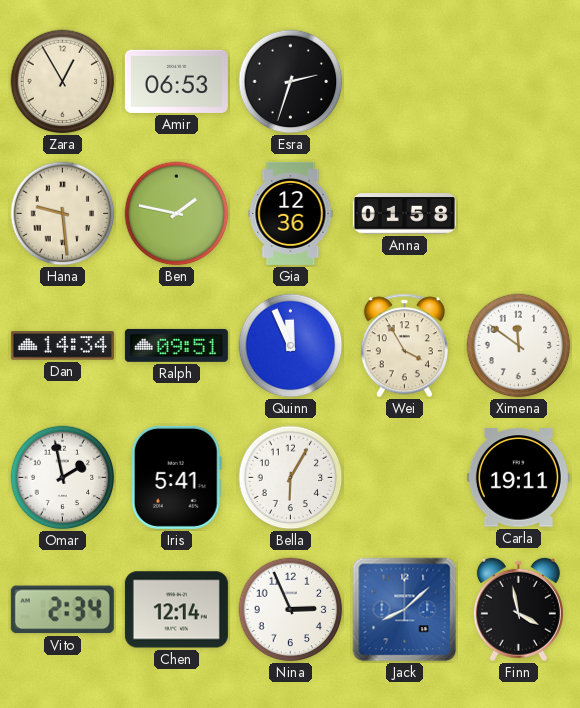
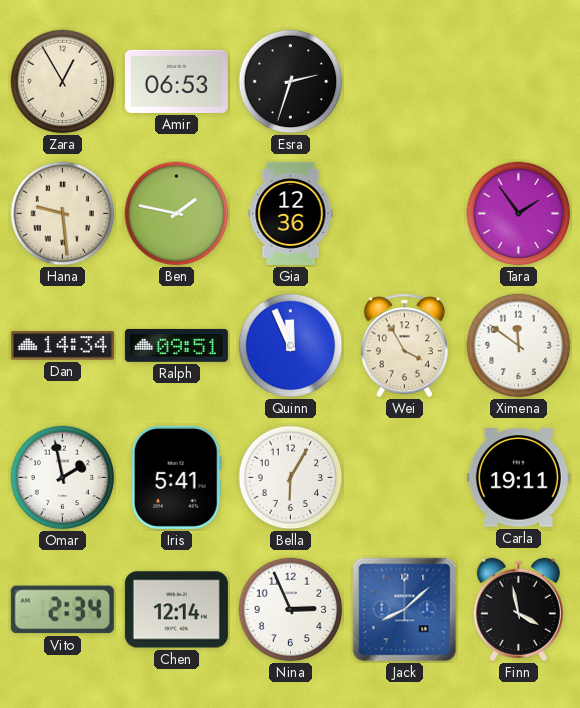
Anna: 01:58 -> none
Tara: none -> 1:54
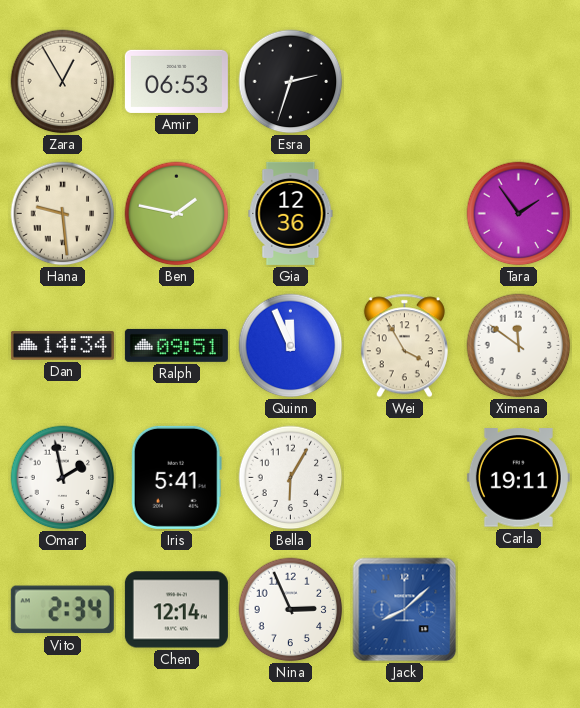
Finn: 3:58 -> none
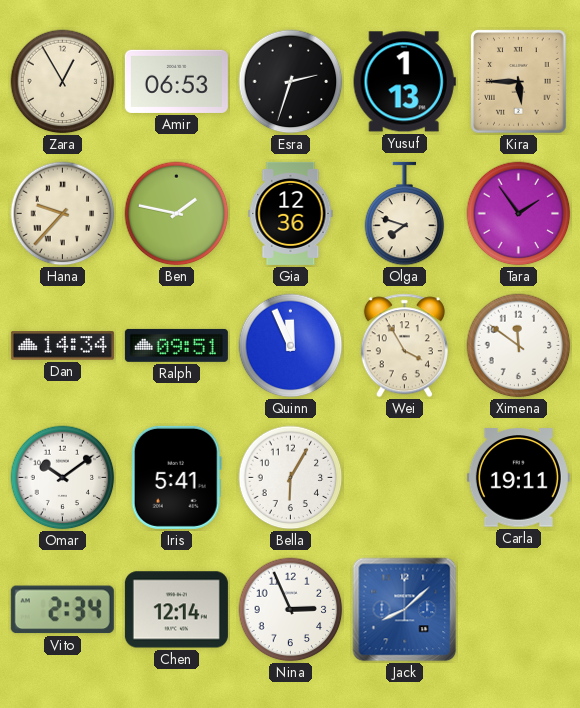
Yusuf: none -> 1:13
Kira: none -> 5:45
Hana: 9:29 -> 9:37
Olga: none -> 7:48
Omar: 1:58 -> 10:09
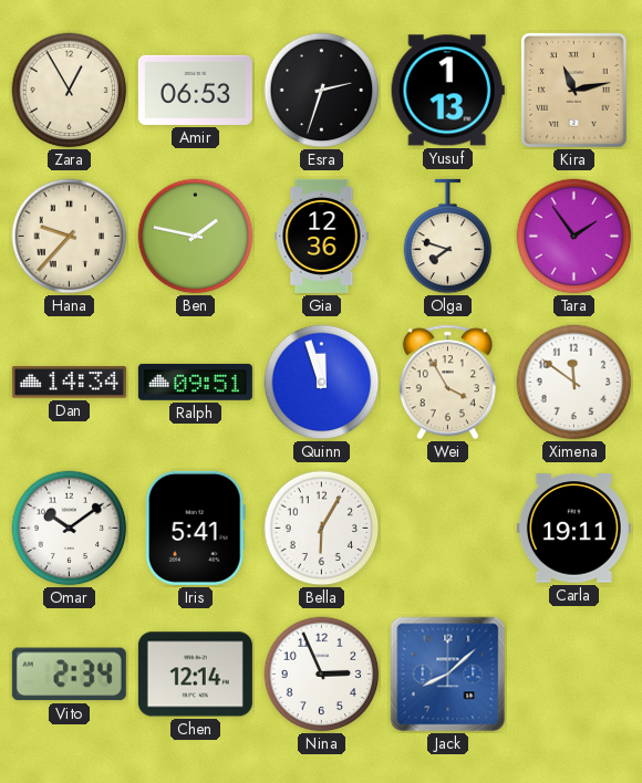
Kira: 5:45 -> 11:13
Quinn: 11:56 -> 11:57
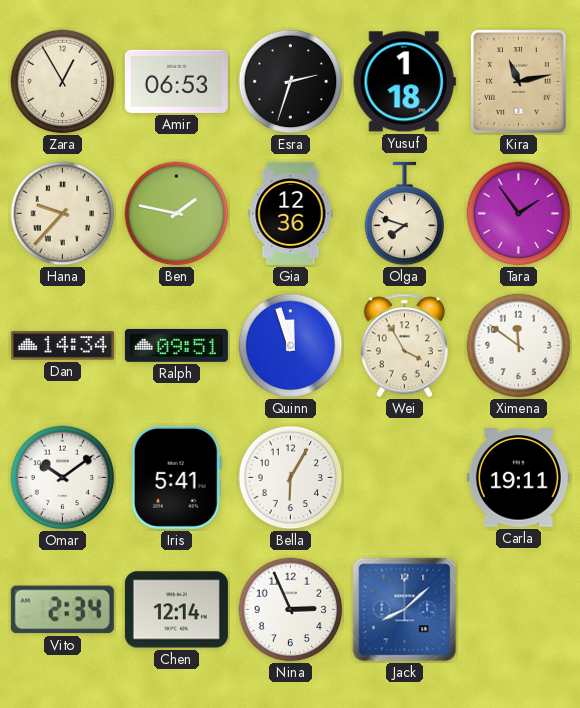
Yusuf: 1:13 -> 1:18
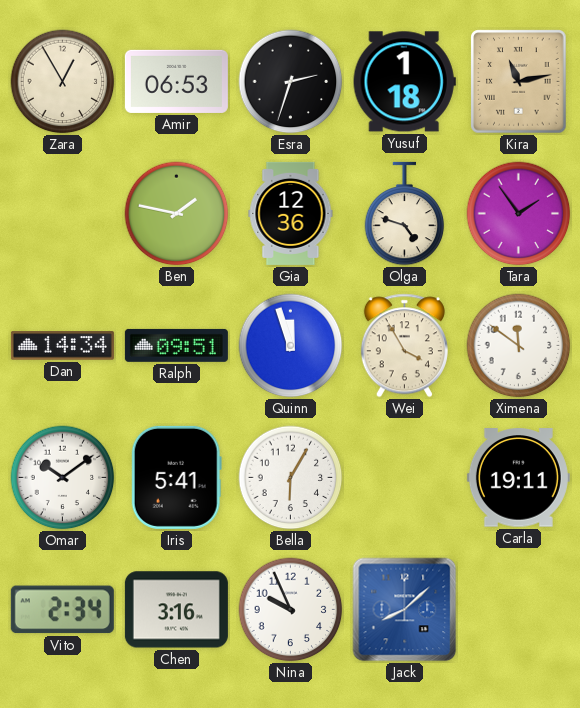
Hana: 9:37 -> none
Olga: 7:48 -> 4:48
Chen: 12:14 -> 3:16
Nina: 2:56 -> 9:56
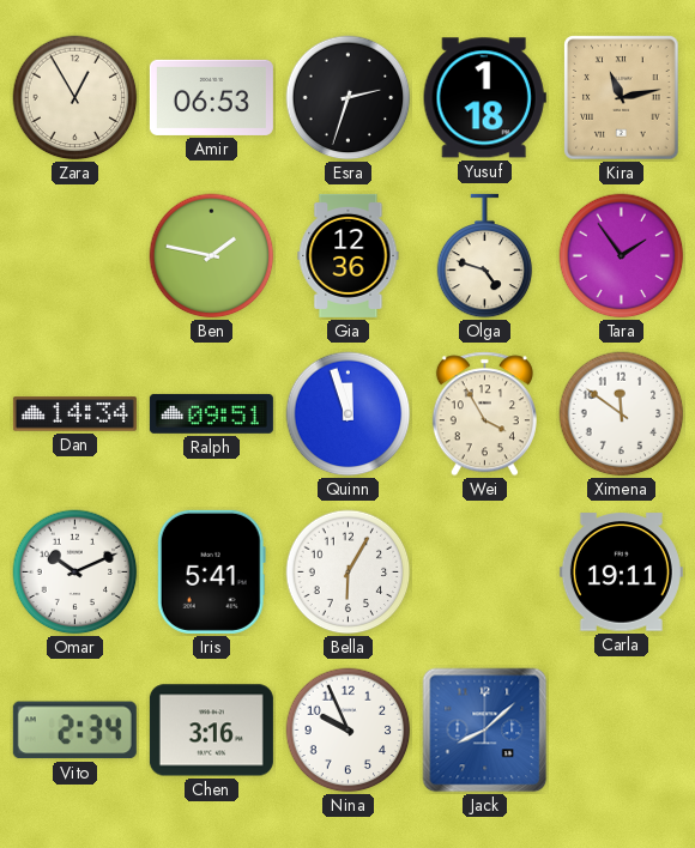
Omar: 10:09 -> 10:11
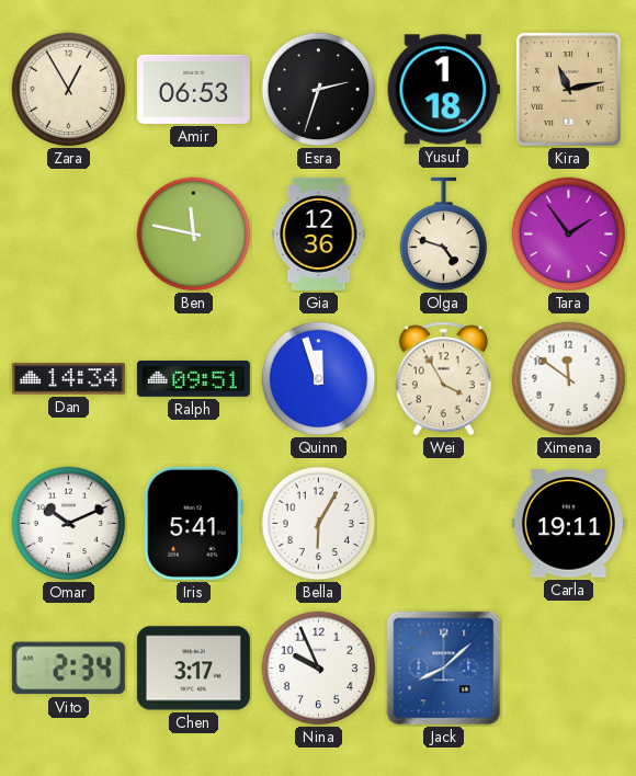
Ben: 1:47 -> 11:47
Chen: 3:16 -> 3:17
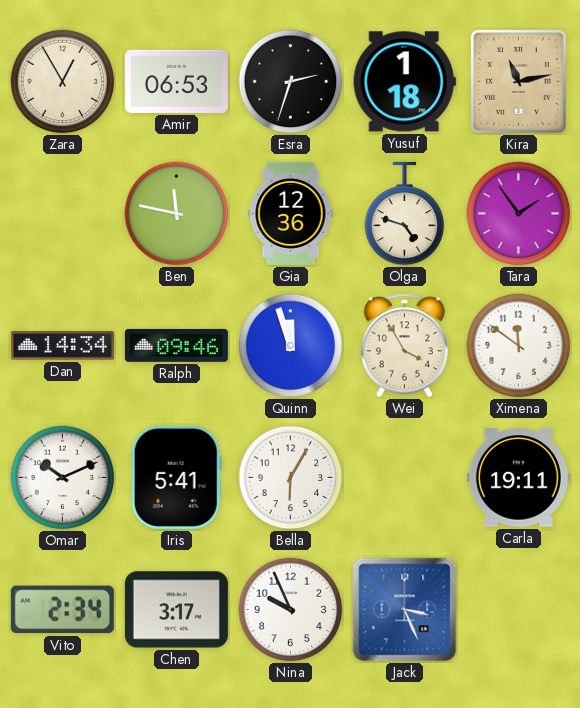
Ralph: 09:51 -> 09:46
Jack: 8:08 -> 3:26
